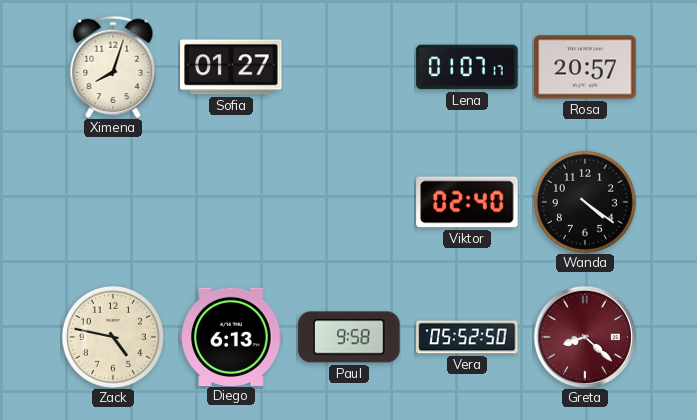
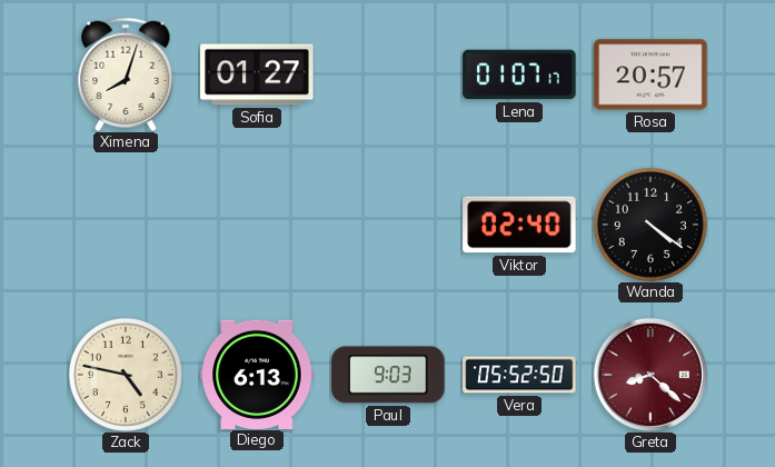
Paul: 9:58 -> 9:03
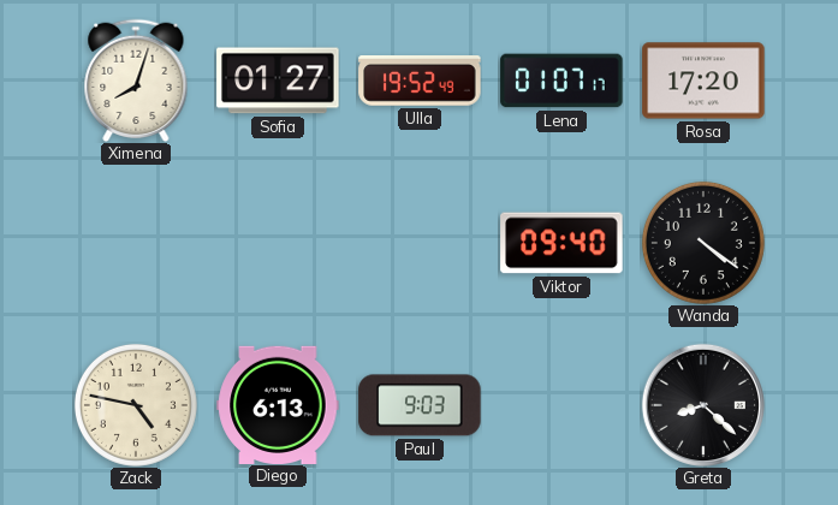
Ulla: none -> 19:52
Rosa: 20:57 -> 17:20
Viktor: 02:40 -> 09:40
Vera: 05:52 -> none
Greta dial: burgundy -> black
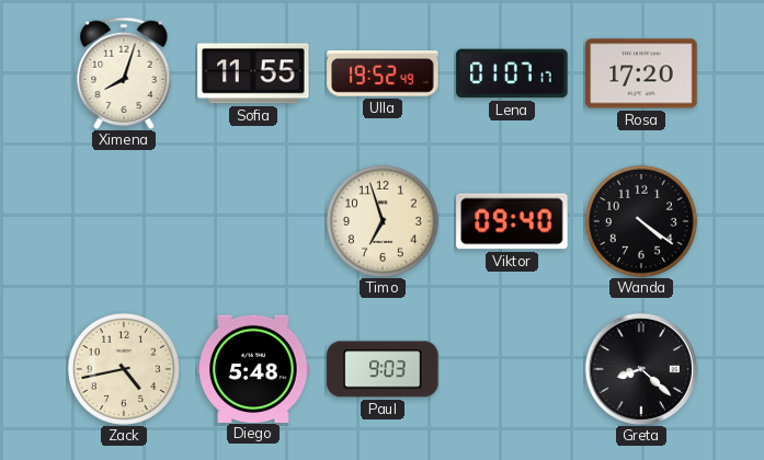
Sofia: 01:27 -> 11:55
Timo: none -> 6:57
Zack: 4:47 -> 4:43
Diego: 6:13 -> 5:48
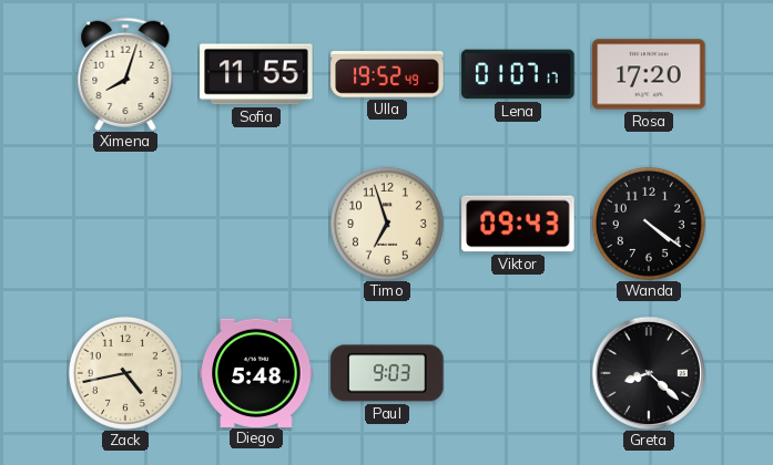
Viktor: 09:40 -> 09:43
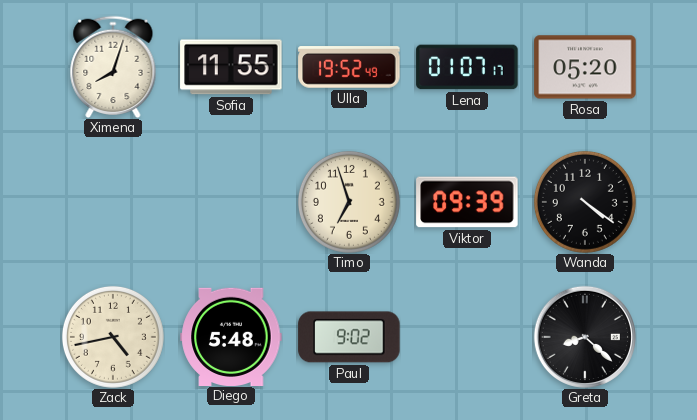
Rosa: 17:20 -> 05:20
Viktor: 09:43 -> 09:39
Paul: 9:03 -> 9:02
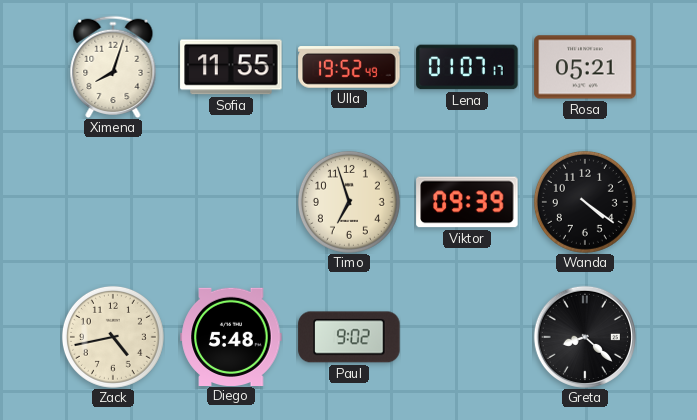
Rosa: 05:20 -> 05:21
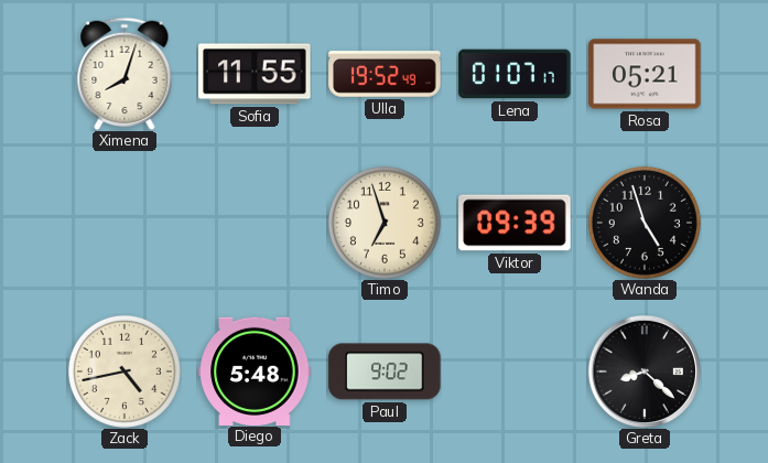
Wanda: 4:21 -> 4:57
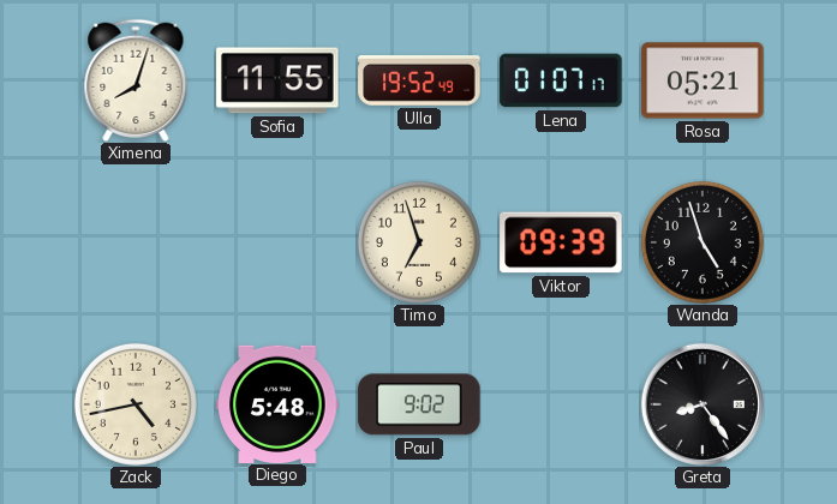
Greta: 8:22 -> 8:24
